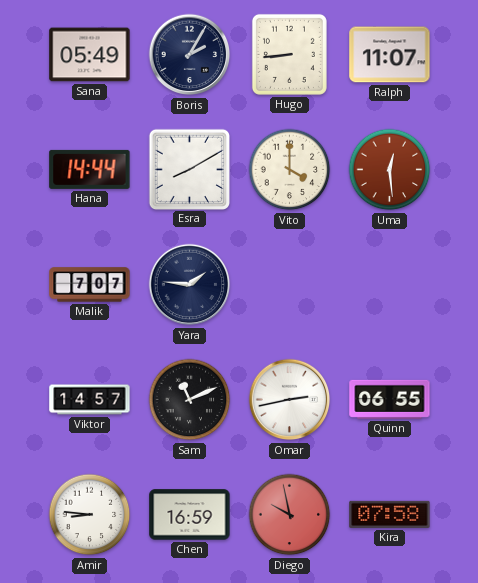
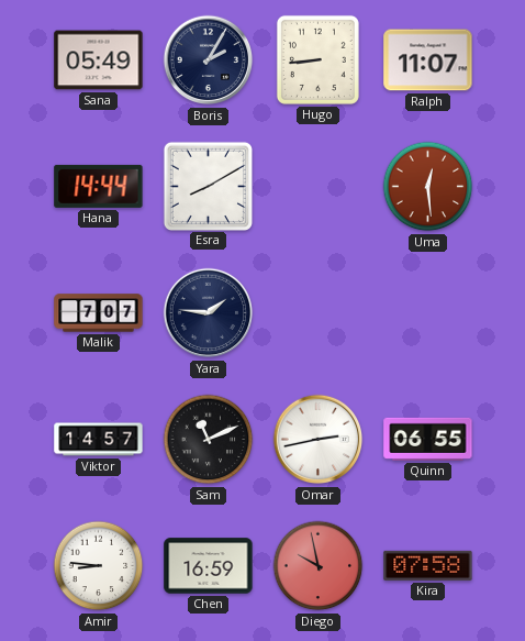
Vito: 4:00 -> none
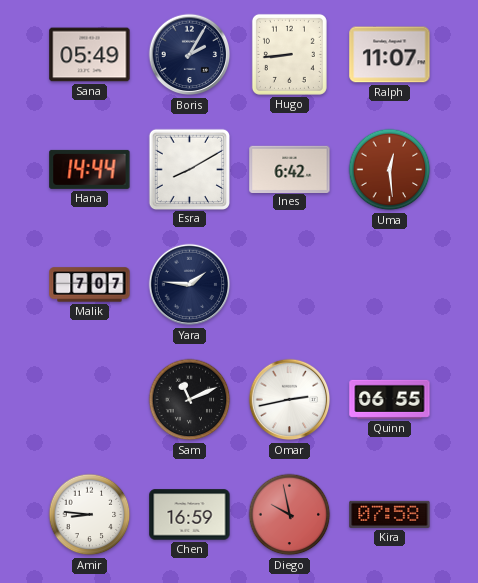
Ines: none -> 6:42
Viktor: 14:57 -> none
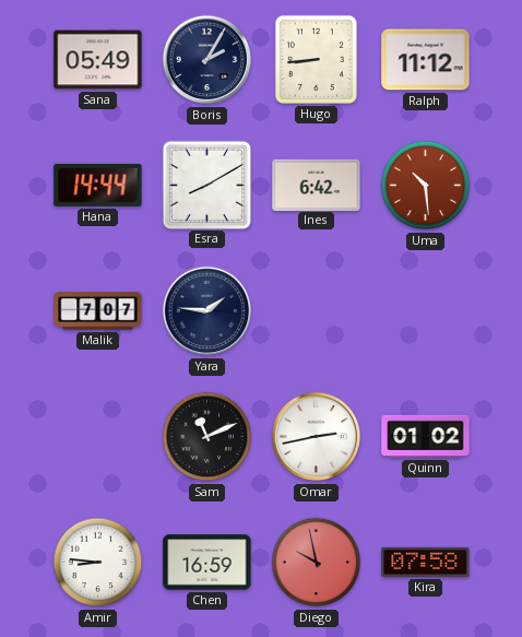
Ralph: 11:07 -> 11:12
Uma: 12:29 -> 10:29
Quinn: 06:55 -> 01:02
